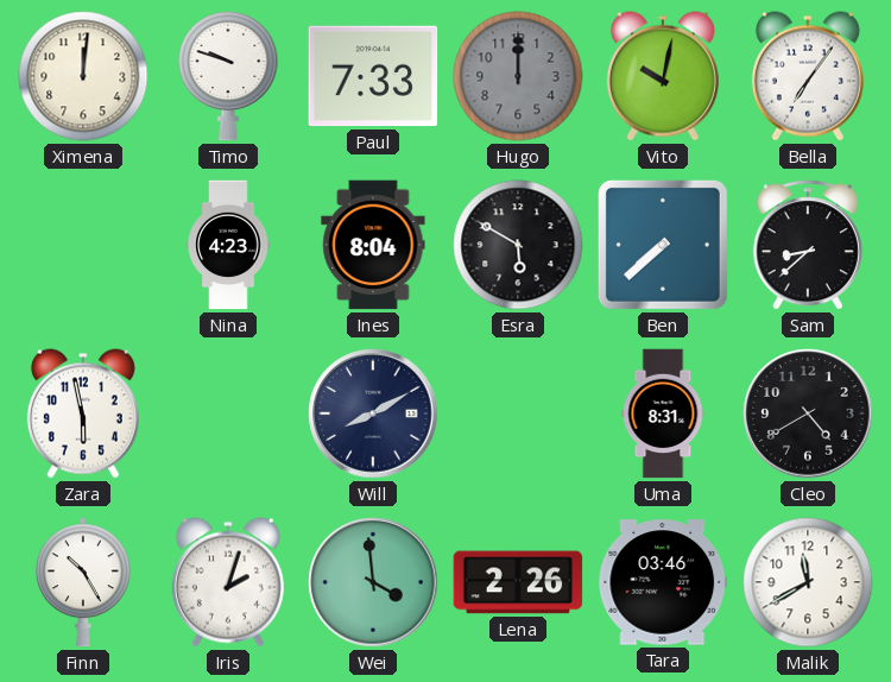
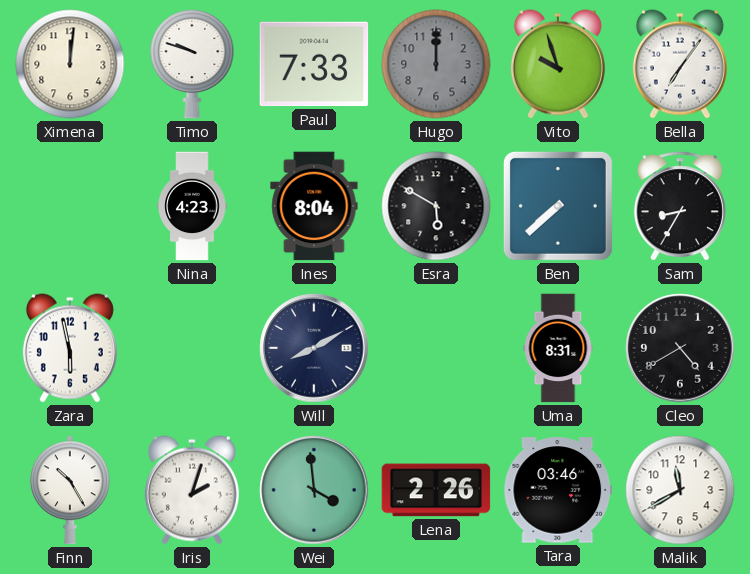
Vito: 10:02 -> 9:57
Sam: 8:38 -> 8:35
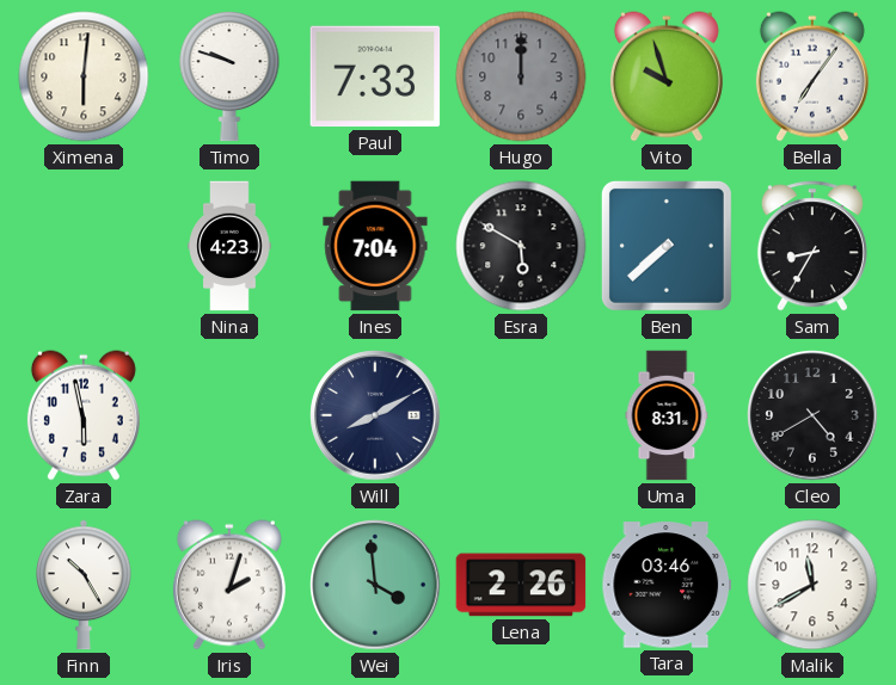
Ximena: 12:01 -> 6:01
Ines: 8:04 -> 7:04
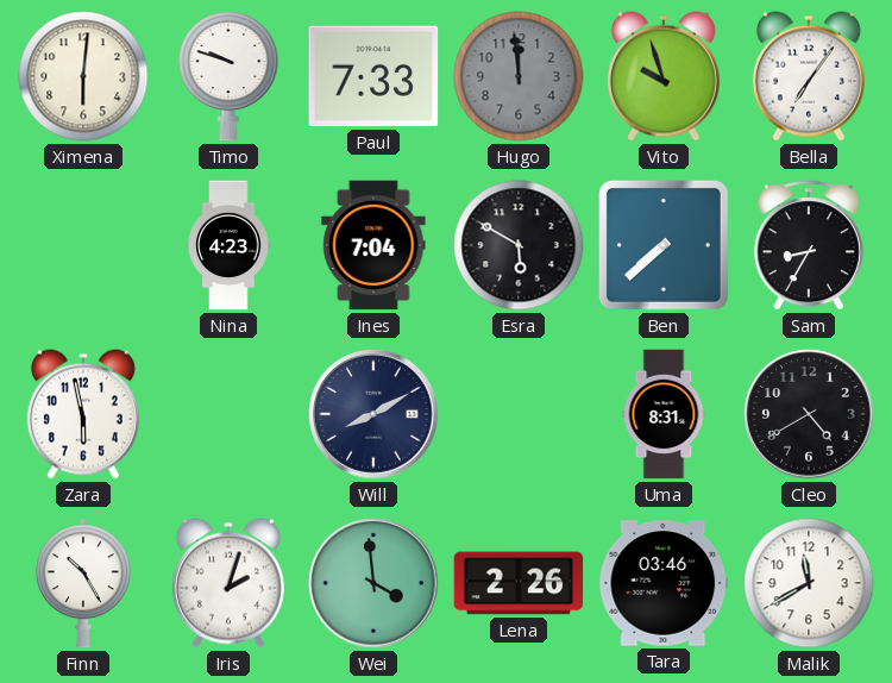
Hugo: 12:00 -> 11:59
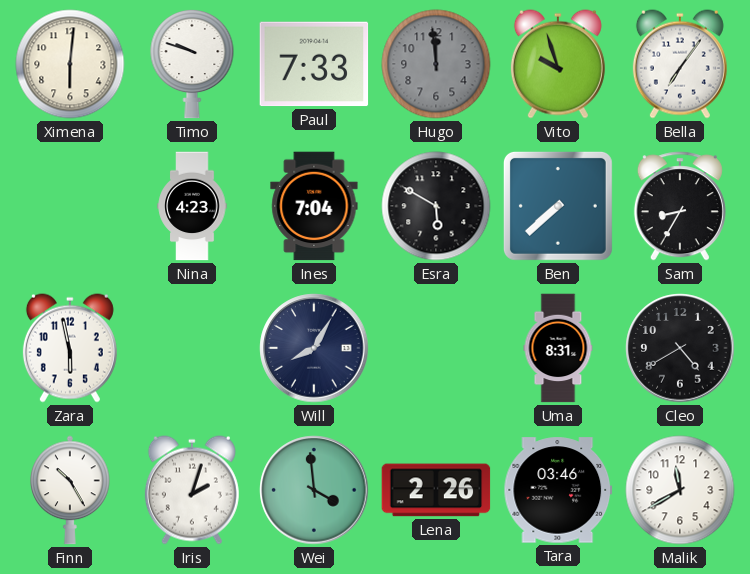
Will: 8:10 -> 8:05
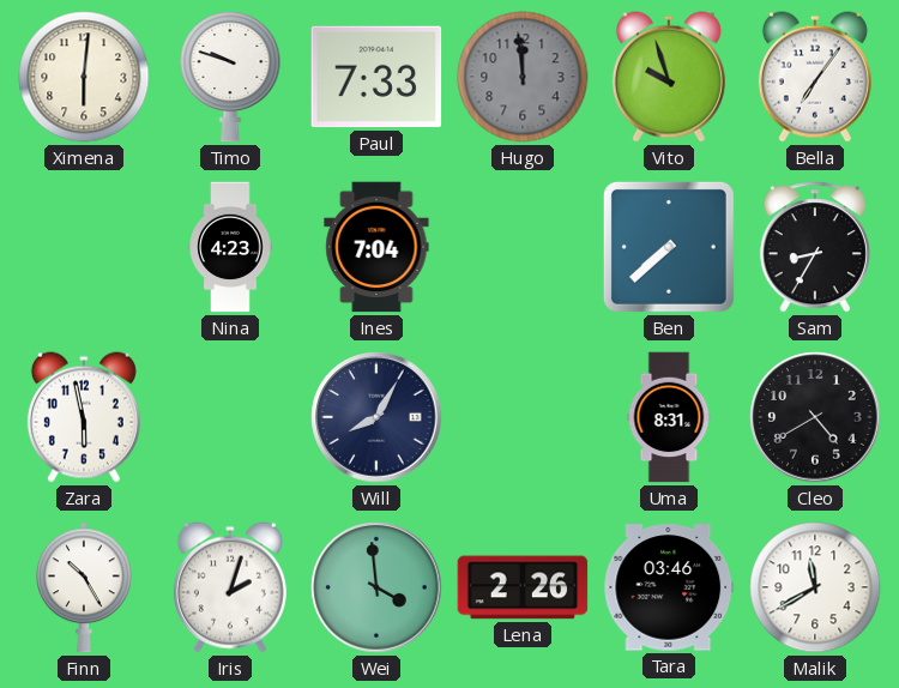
Esra: 5:50 -> none
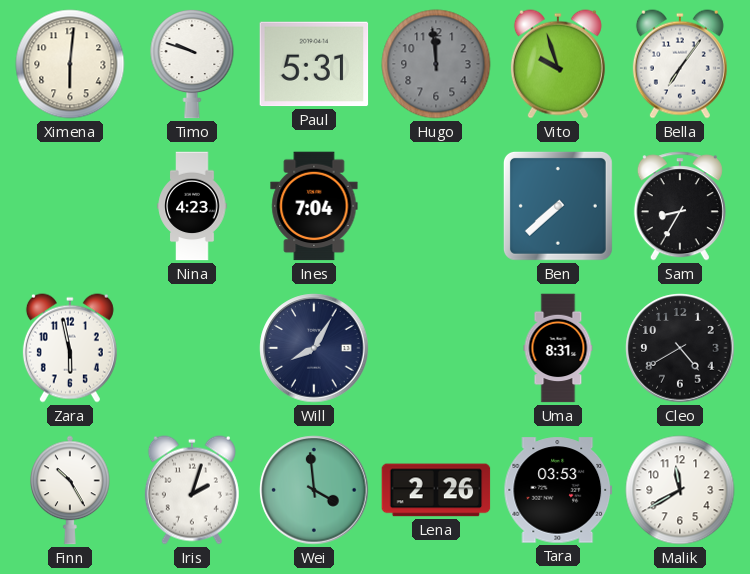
Paul: 7:33 -> 5:31
Tara: 03:46 -> 03:53
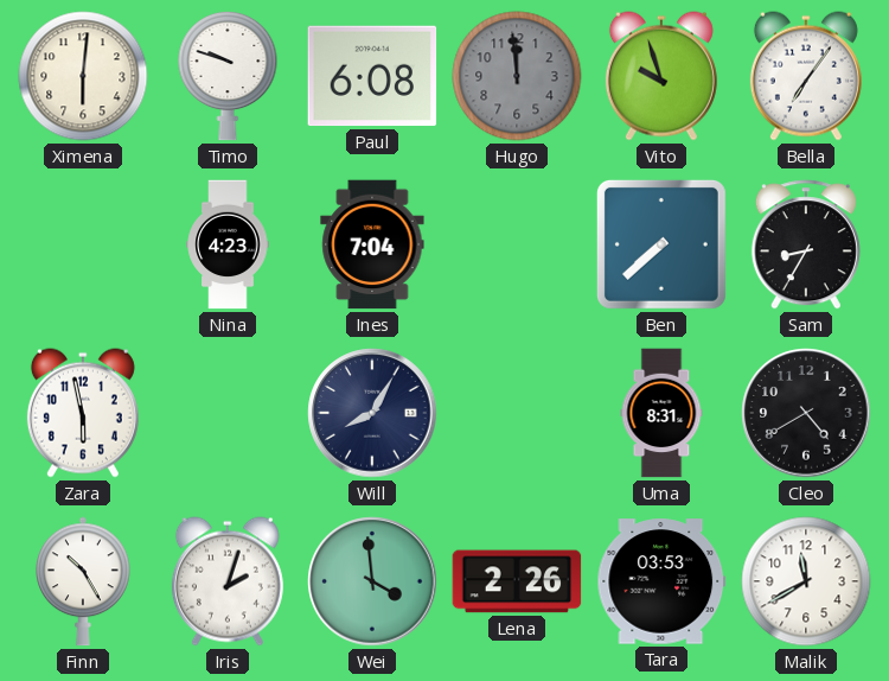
Paul: 5:31 -> 6:08
